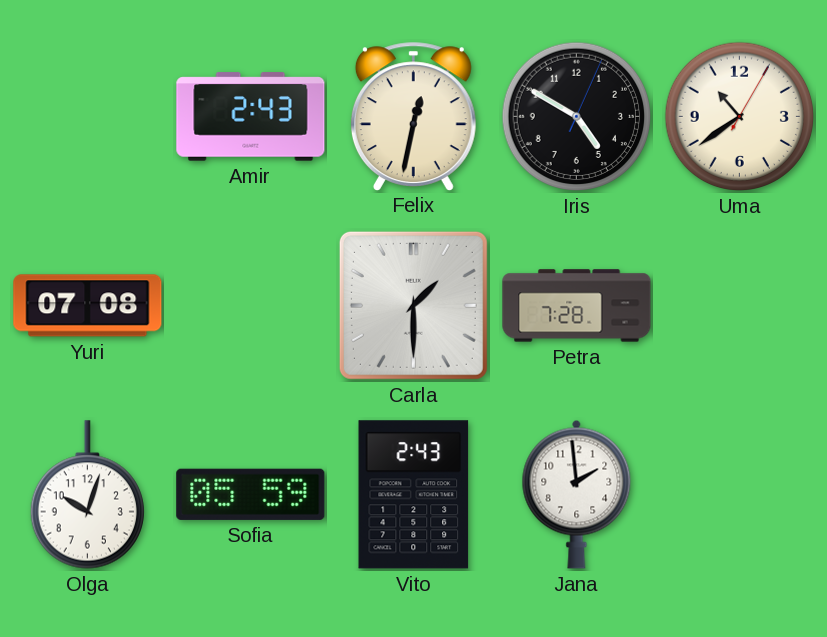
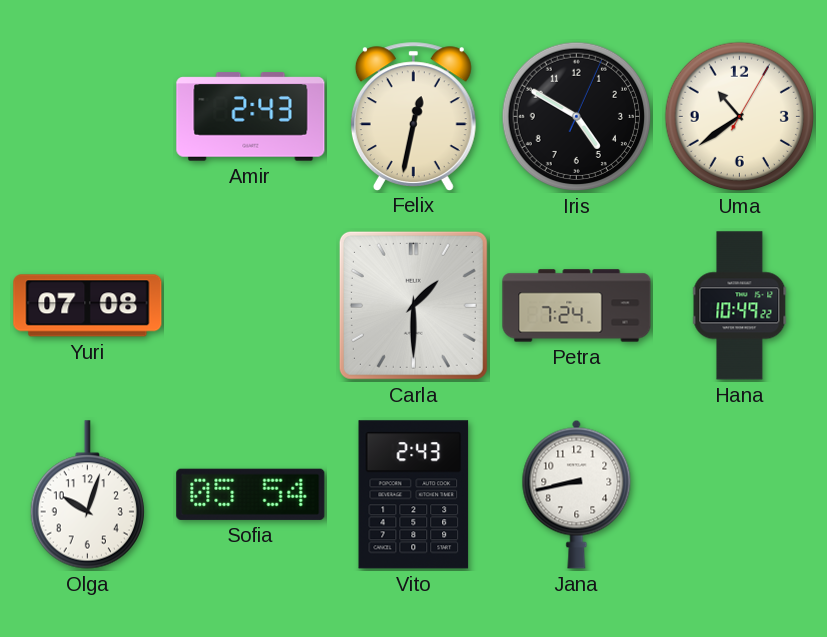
Petra: 7:28 -> 7:24
Hana: none -> 10:49
Sofia: 05:59 -> 05:54
Jana: 1:59 -> 8:43
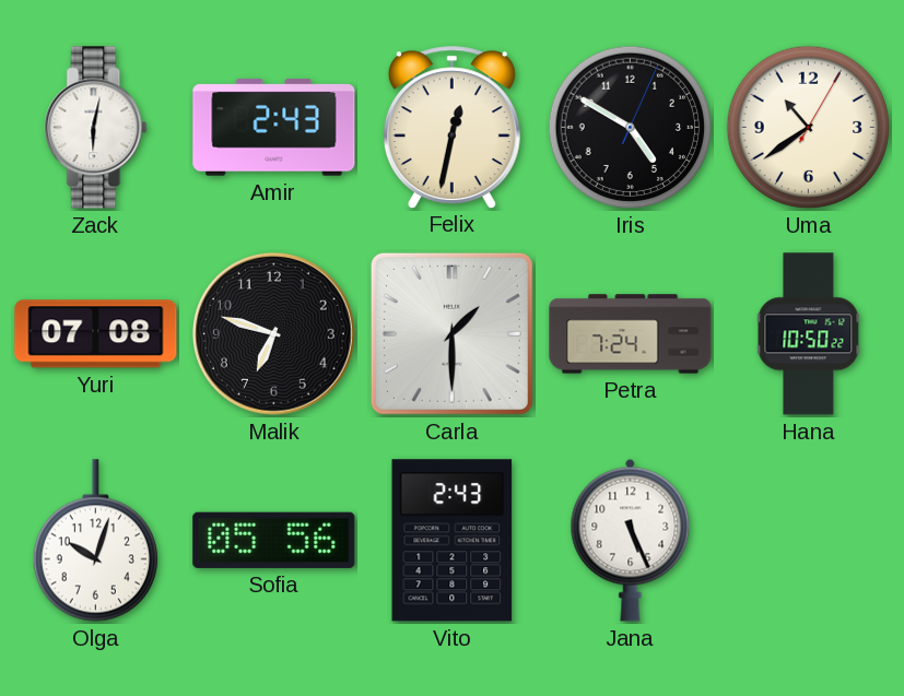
Zack: none -> 6:02
Malik: none -> 6:48
Hana: 10:49 -> 10:50
Sofia: 05:54 -> 05:56
Jana: 8:43 -> 5:26
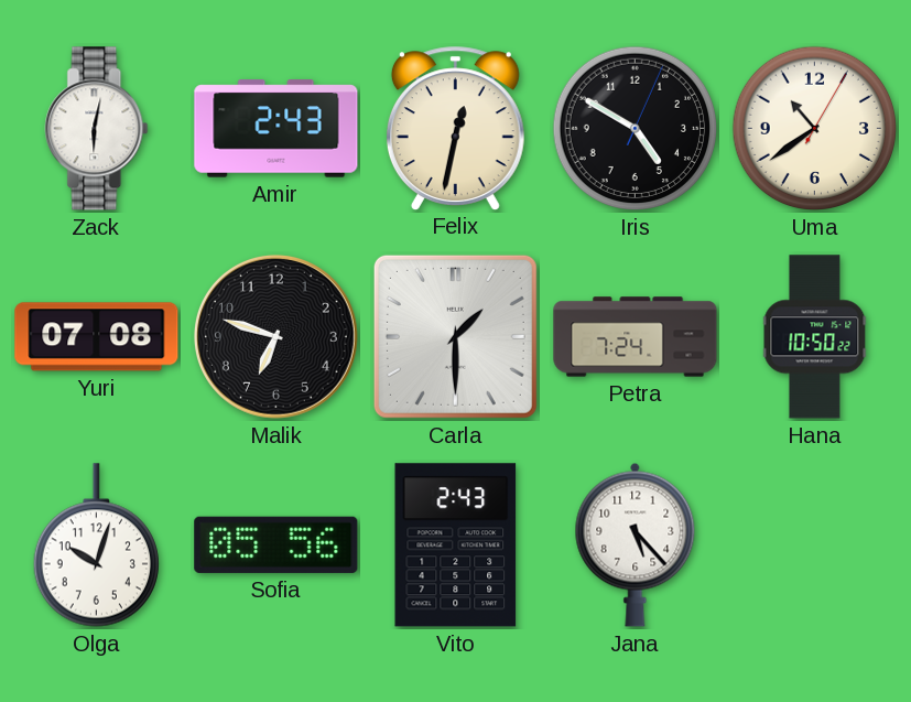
Jana: 5:26 -> 5:23
